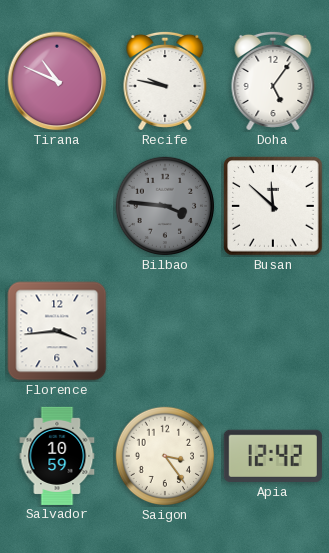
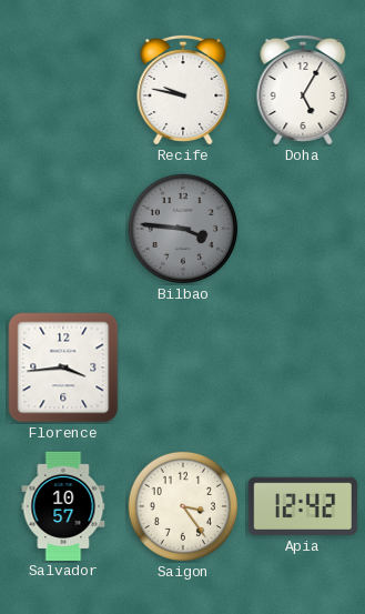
Tirana: 10:49 -> none
Doha: 5:06 -> 5:05
Busan: 11:52 -> none
Salvador: 10:59 -> 10:57
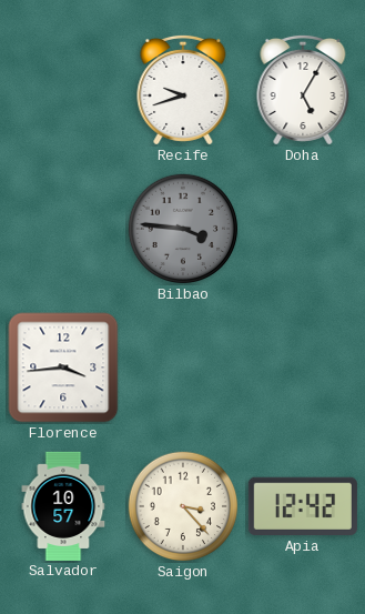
Recife: 9:47 -> 9:42
Saigon: 3:24 -> 3:23
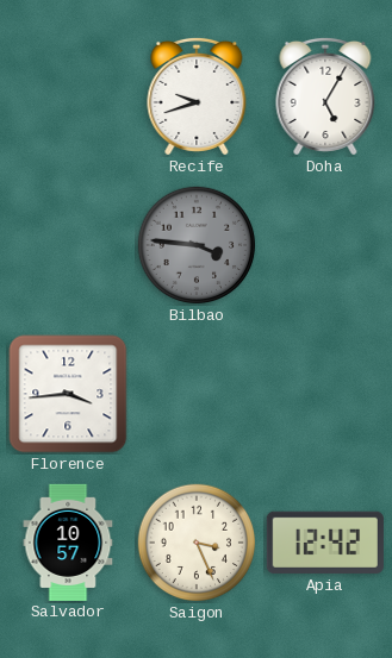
Saigon: 3:23 -> 3:26
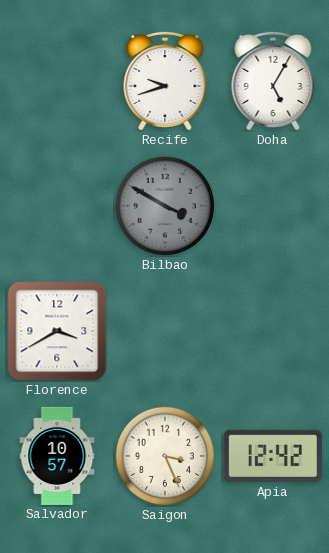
Bilbao: 3:46 -> 3:50
Florence: 3:44 -> 3:40
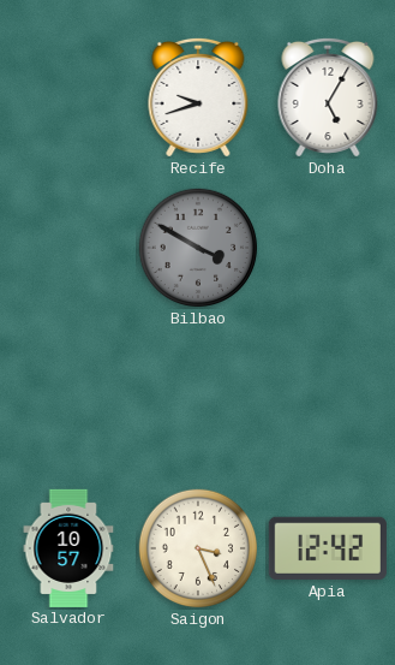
Florence: 3:40 -> none
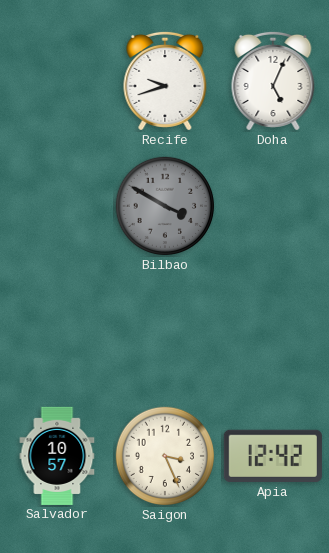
Doha: 5:05 -> 5:04
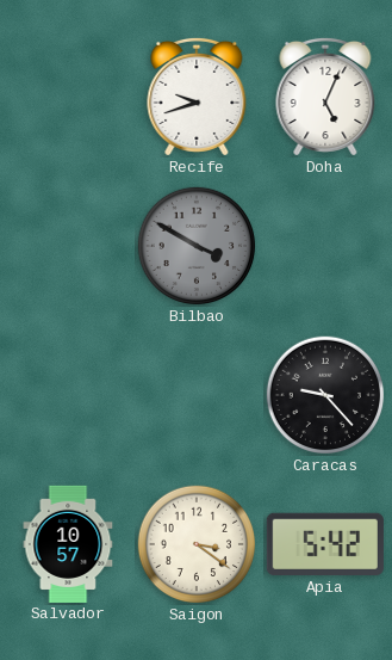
Caracas: none -> 9:23
Saigon: 3:26 -> 3:21
Apia: 12:42 -> 5:42
